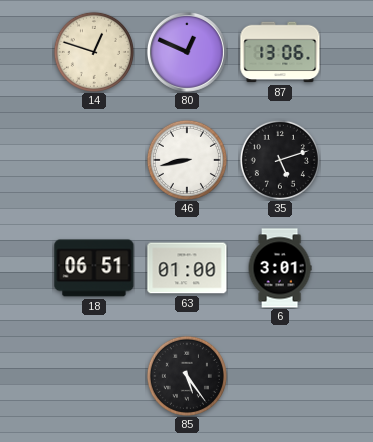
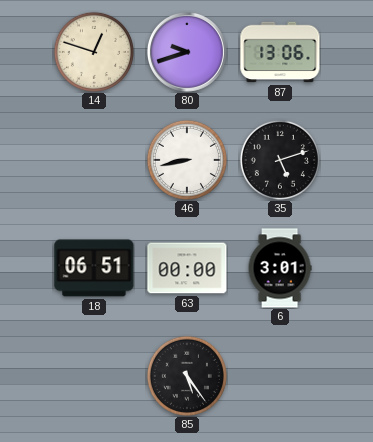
80: 12:49 -> 9:42
63: 01:00 -> 00:00
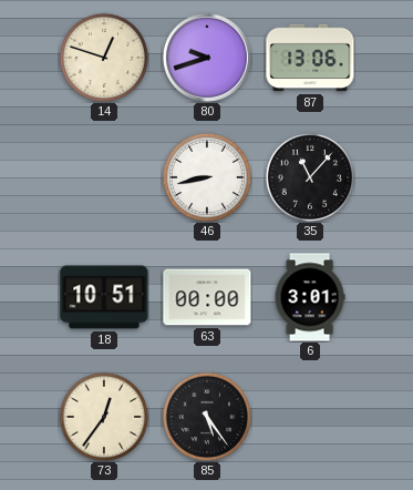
35: 5:12 -> 11:07
18: 06:51 -> 10:51
73: none -> 12:36
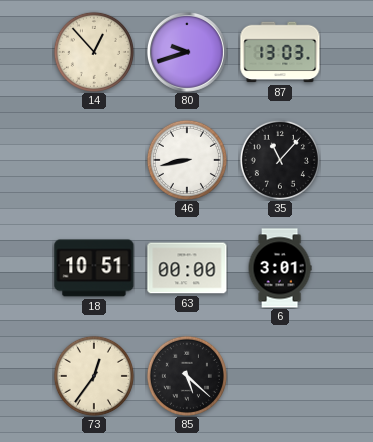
14: 12:48 -> 12:53
87: 13:06 -> 13:03
85: 5:24 -> 5:22
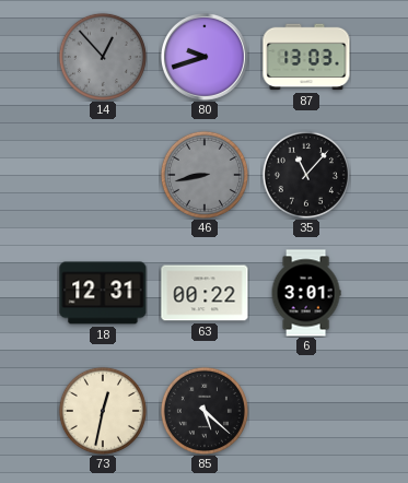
14 dial: cream -> grey
46 dial: white -> grey
18: 10:51 -> 12:31
63: 00:00 -> 00:22
73: 12:36 -> 12:32
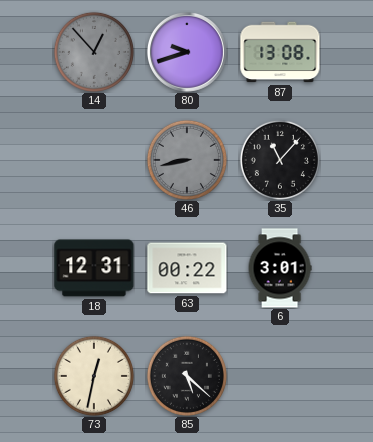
87: 13:03 -> 13:08
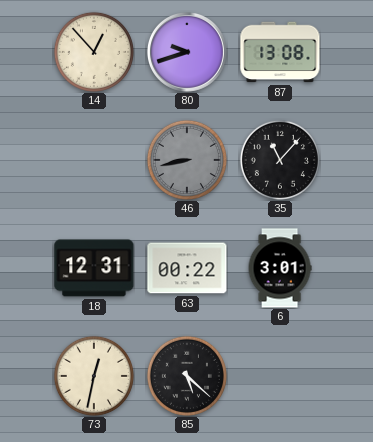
14 dial: grey -> cream
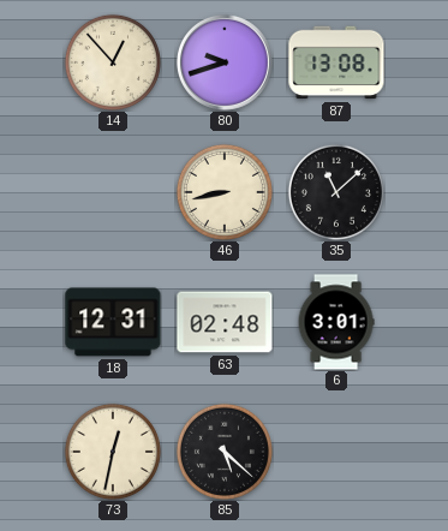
46 dial: grey -> cream
35: 11:07 -> 11:08
63: 00:22 -> 02:48
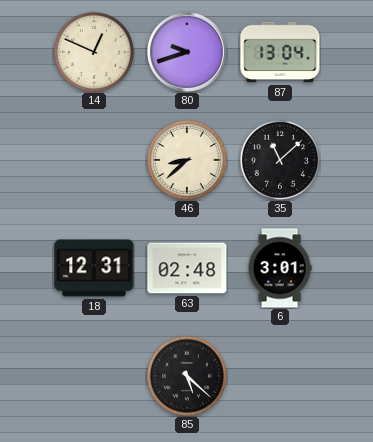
14: 12:53 -> 12:49
87: 13:08 -> 13:04
46: 8:43 -> 8:38
73: 12:32 -> none
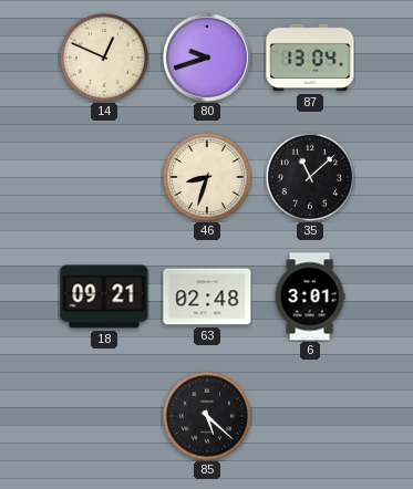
46: 8:38 -> 8:33
18: 12:31 -> 09:21
